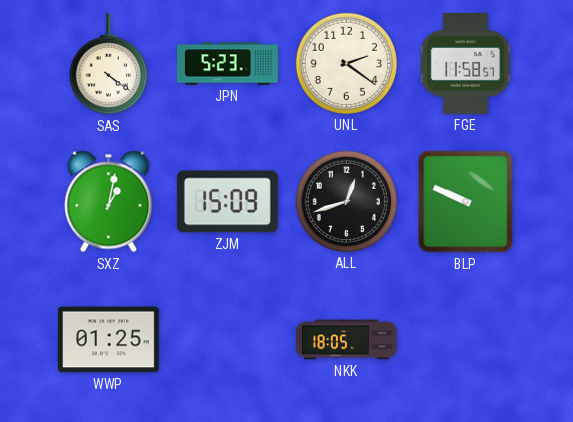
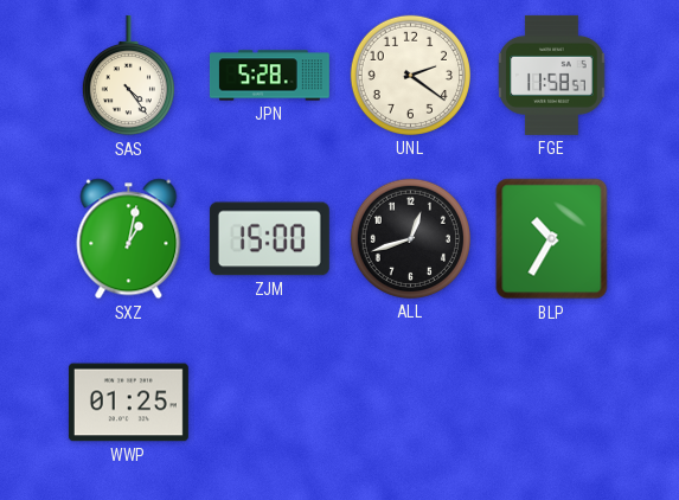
SAS: 4:21 -> 4:24
JPN: 5:23 -> 5:28
ZJM: 15:09 -> 15:00
BLP: 9:49 -> 10:35
NKK: 18:05 -> none
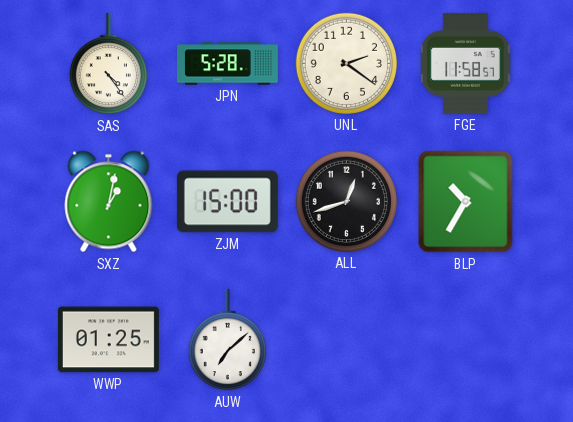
AUW: none -> 7:08
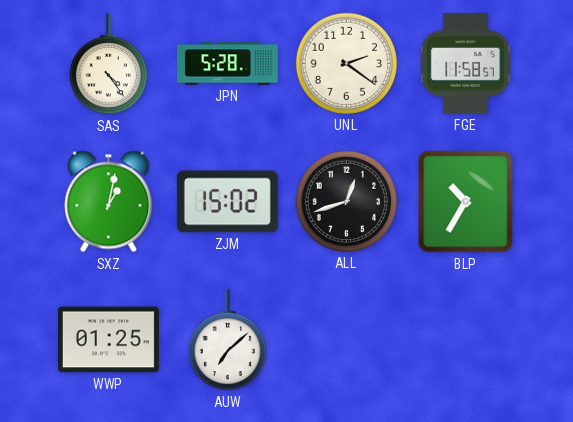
ZJM: 15:00 -> 15:02
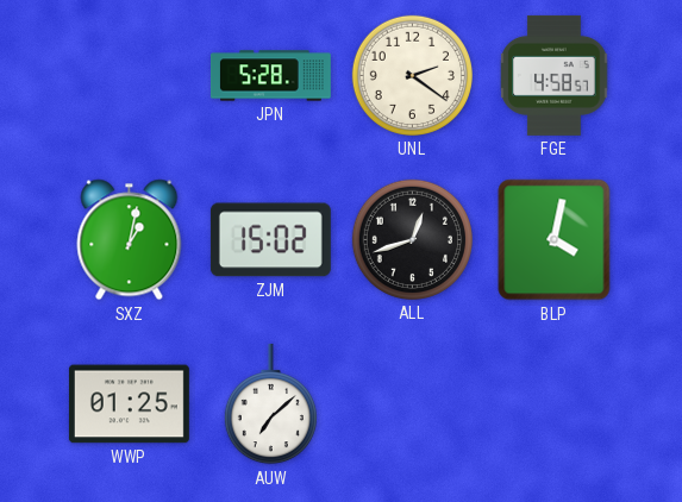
SAS: 4:24 -> none
FGE: 11:58 -> 4:58
BLP: 10:35 -> 4:02
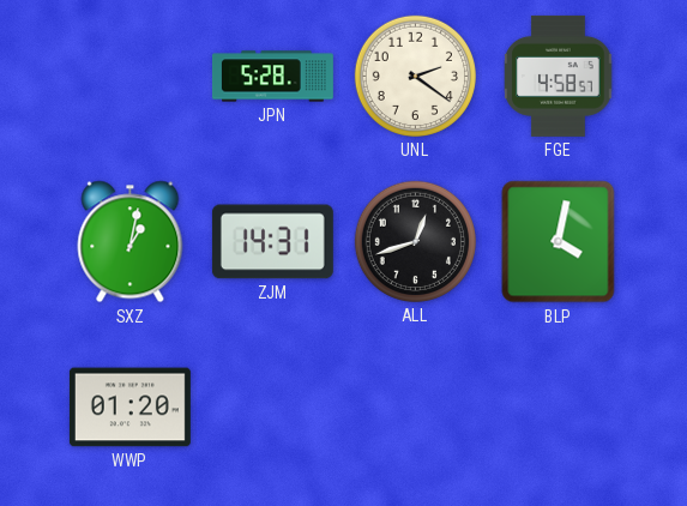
ZJM: 15:02 -> 14:31
WWP: 01:25 -> 01:20
AUW: 7:08 -> none
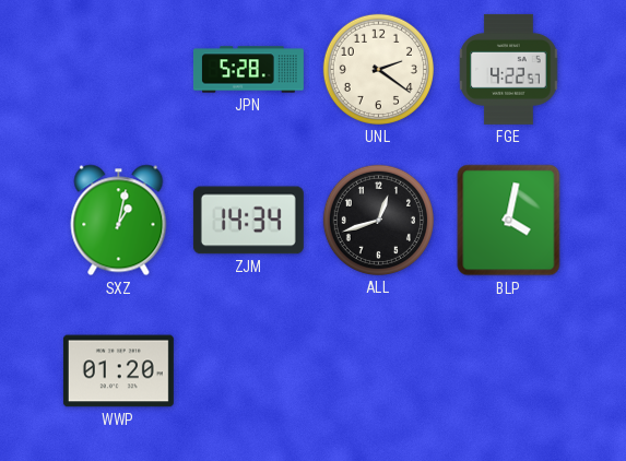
FGE: 4:58 -> 4:22
ZJM: 14:31 -> 14:34
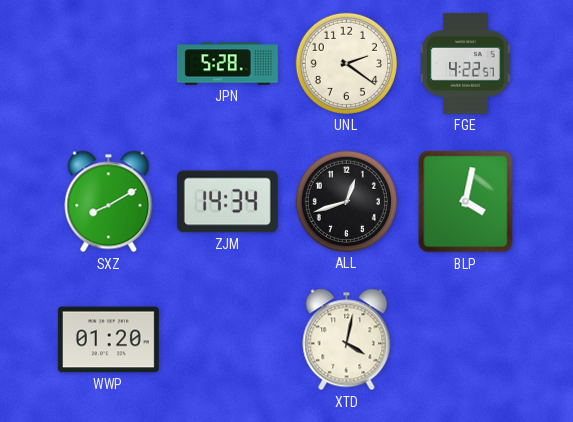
SXZ: 1:02 -> 8:10
XTD: none -> 4:02
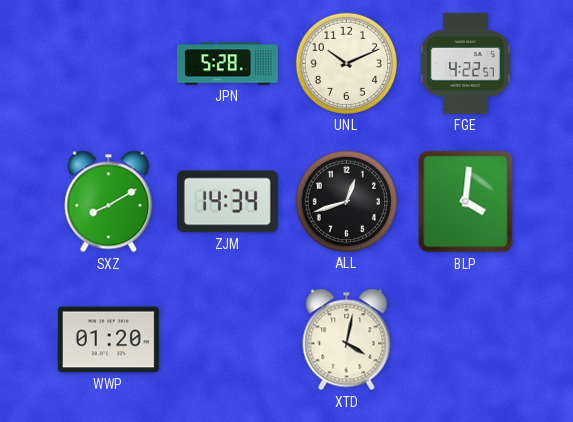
UNL: 2:21 -> 10:11
BLP: 4:02 -> 4:01
